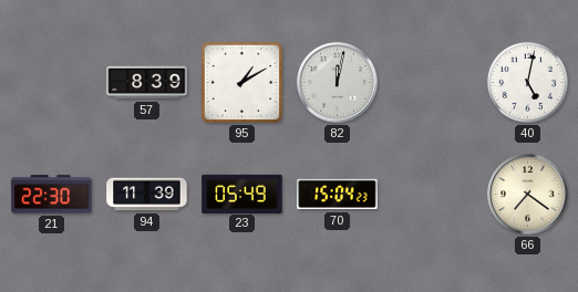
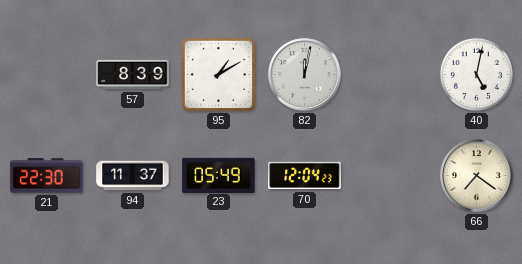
94: 11:39 -> 11:37
70: 15:04 -> 12:04
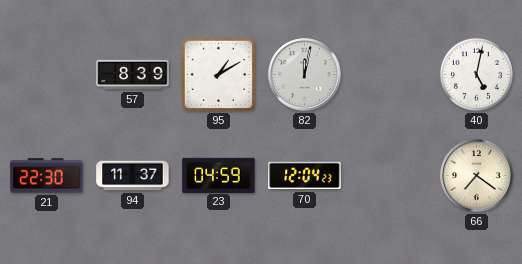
23: 05:49 -> 04:59
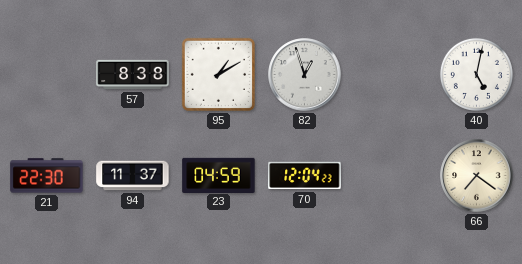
57: 8:39 -> 8:38
82: 12:02 -> 12:57
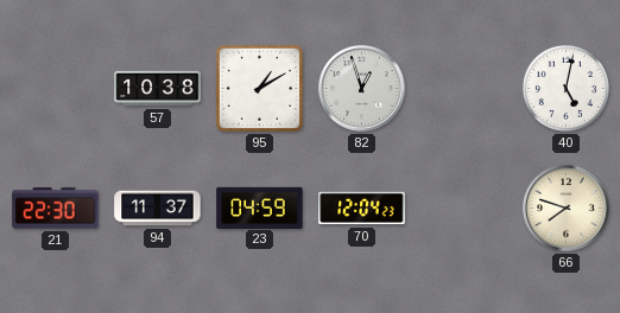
57: 8:38 -> 10:38
66: 7:21 -> 7:48
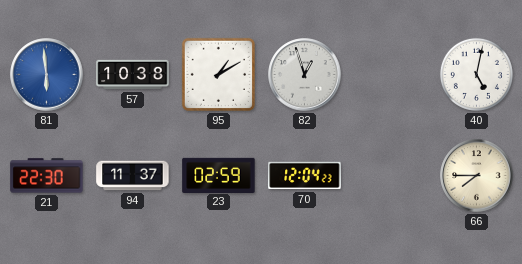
81: none -> 5:59
23: 04:59 -> 02:59
66: 7:48 -> 7:45
